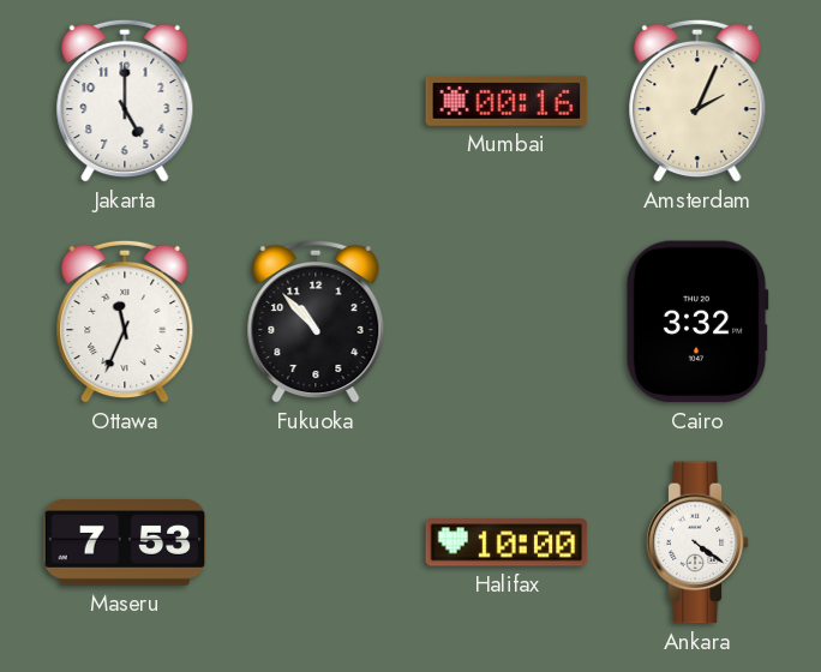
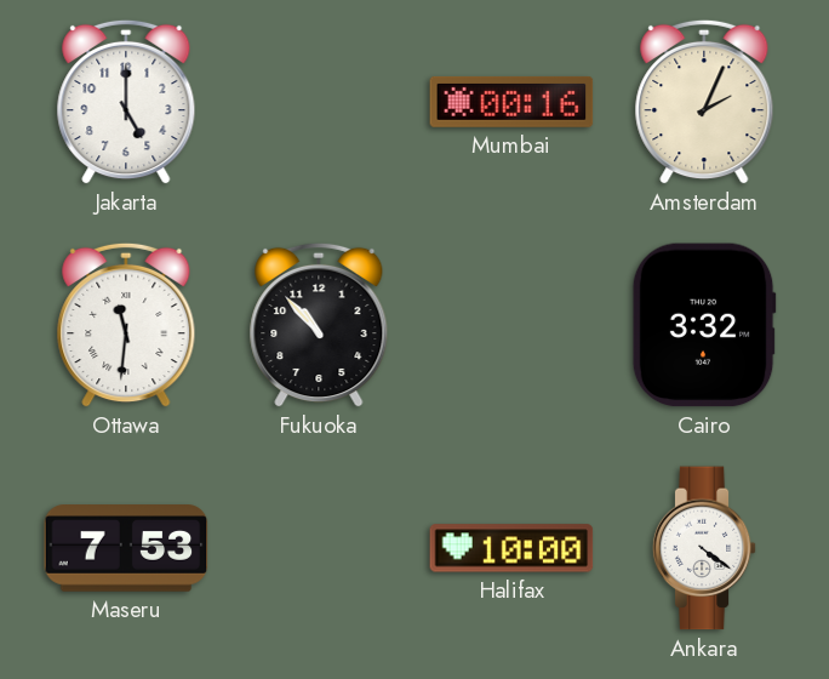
Ottawa: 11:34 -> 11:31
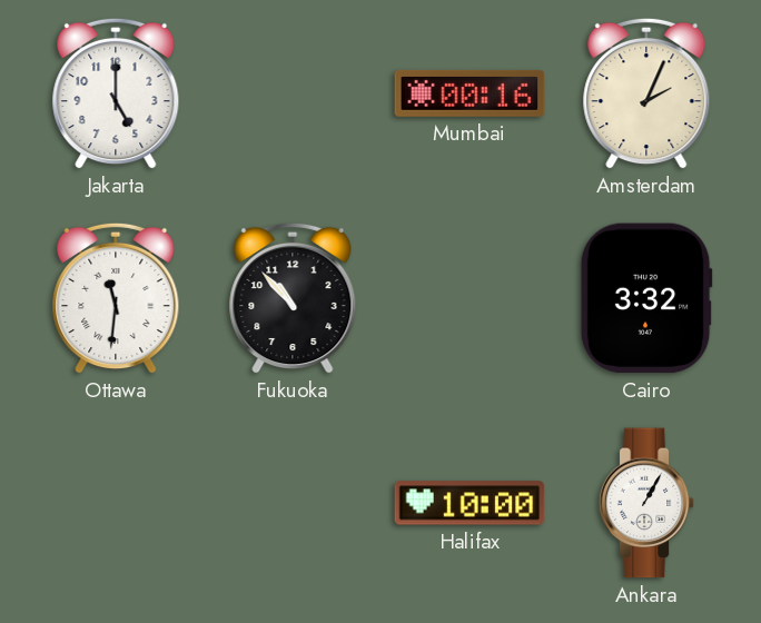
Maseru: 7:53 -> none
Ankara: 4:21 -> 1:05
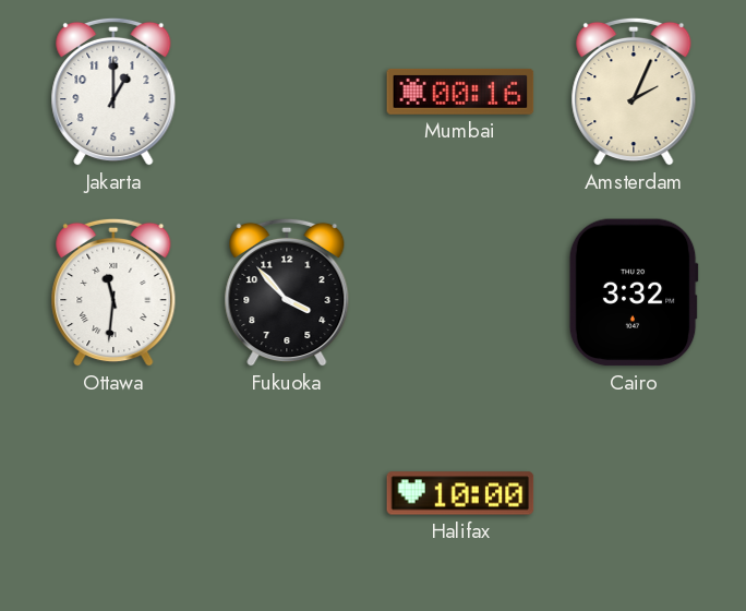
Jakarta: 5:00 -> 1:00
Fukuoka: 10:53 -> 3:53
Ankara: 1:05 -> none
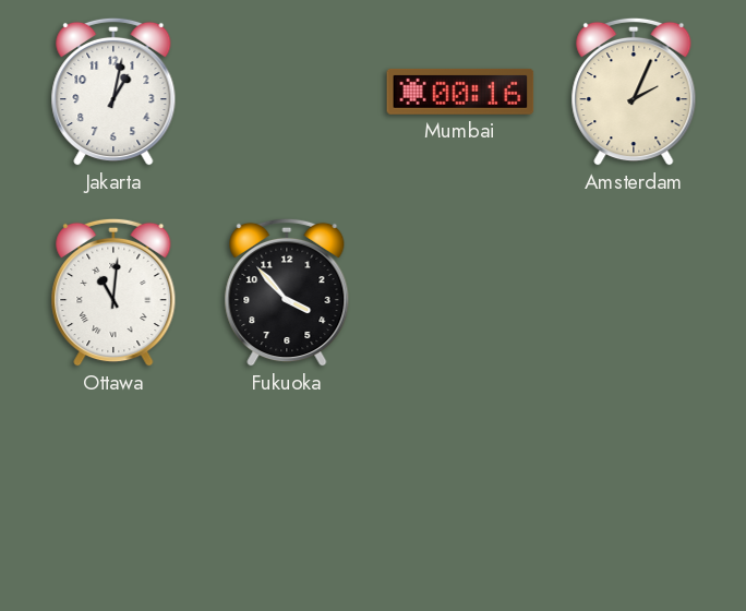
Jakarta: 1:00 -> 1:02
Ottawa: 11:31 -> 11:01
Cairo: 3:32 -> none
Halifax: 10:00 -> none
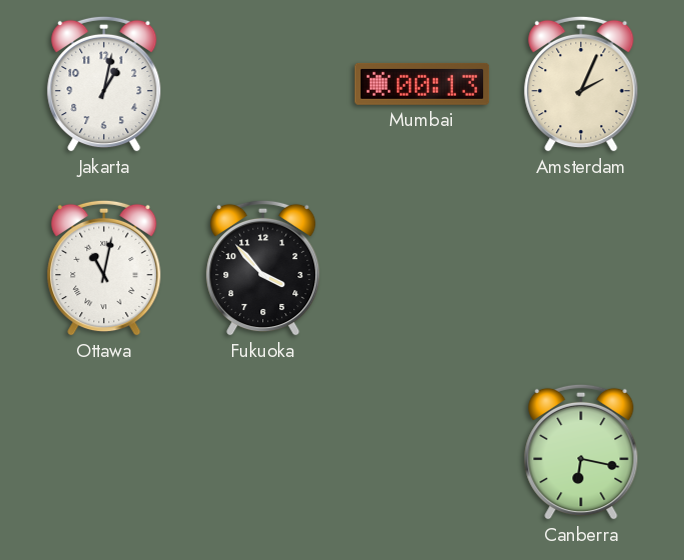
Mumbai: 00:16 -> 00:13
Ottawa: 11:01 -> 11:02
Canberra: none -> 6:17
